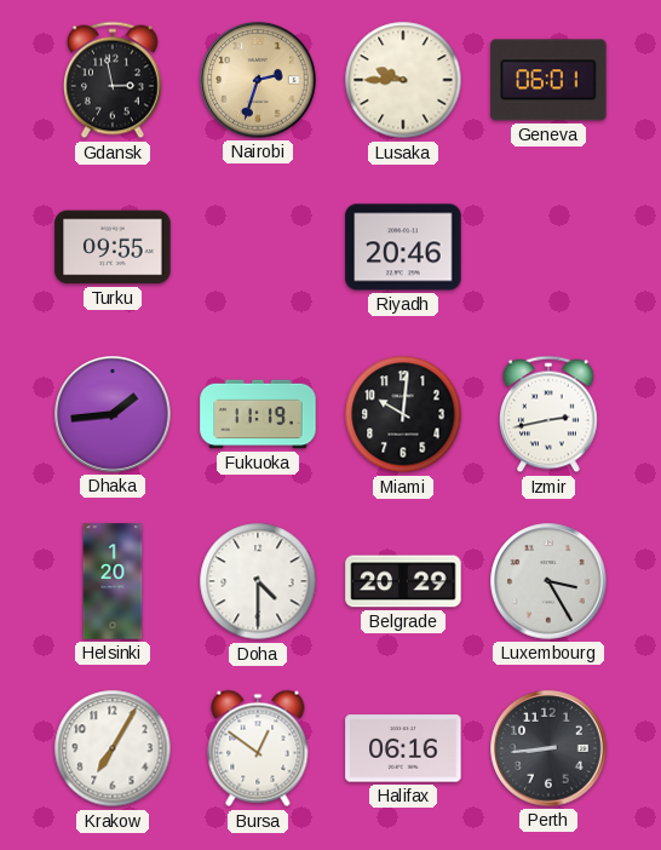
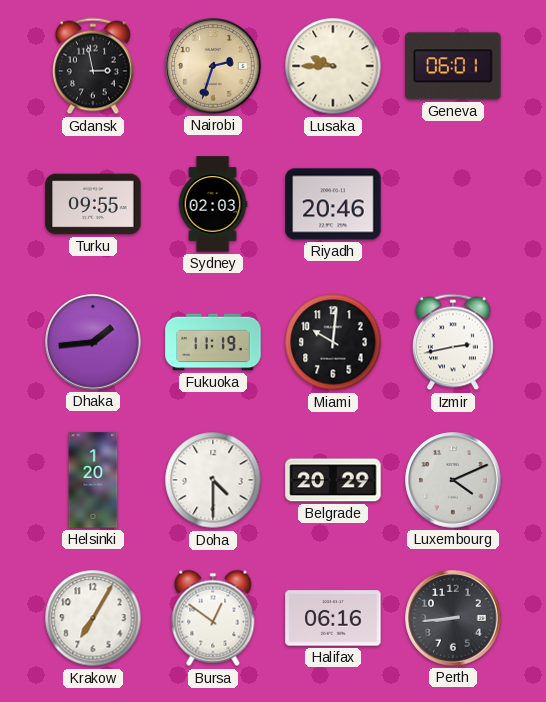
Sydney: none -> 02:03
Luxembourg: 3:25 -> 4:11
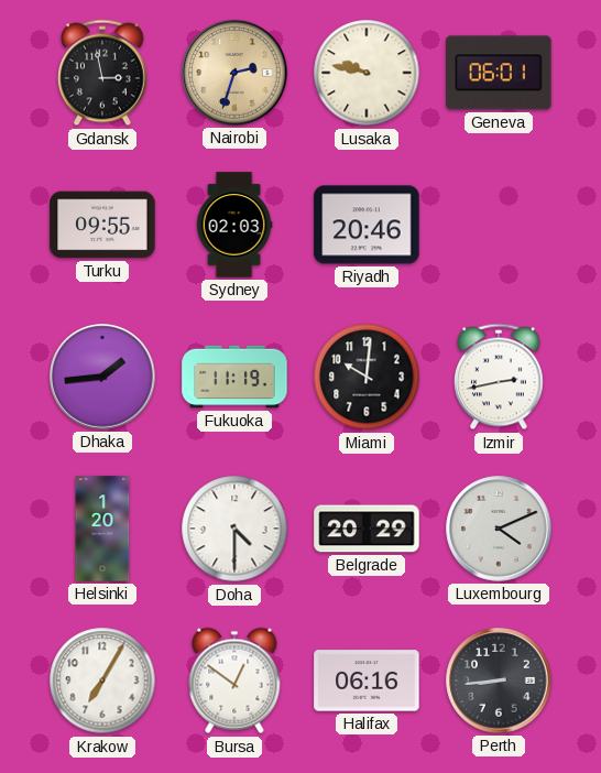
Lusaka: 9:45 -> 9:47
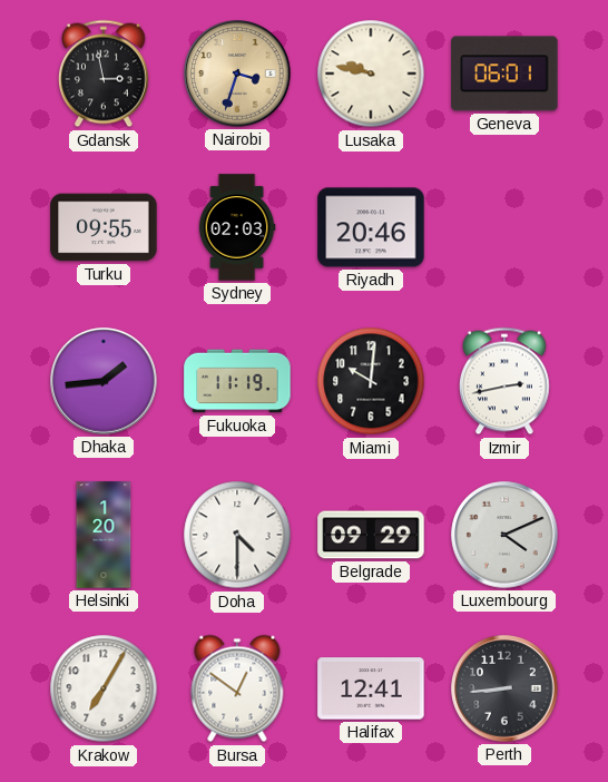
Nairobi: 2:33 -> 3:33
Belgrade: 20:29 -> 09:29
Halifax: 06:16 -> 12:41
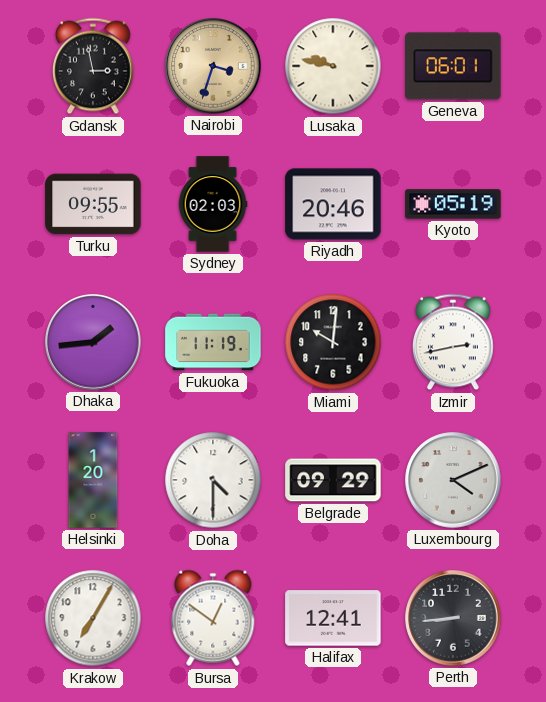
Kyoto: none -> 05:19
